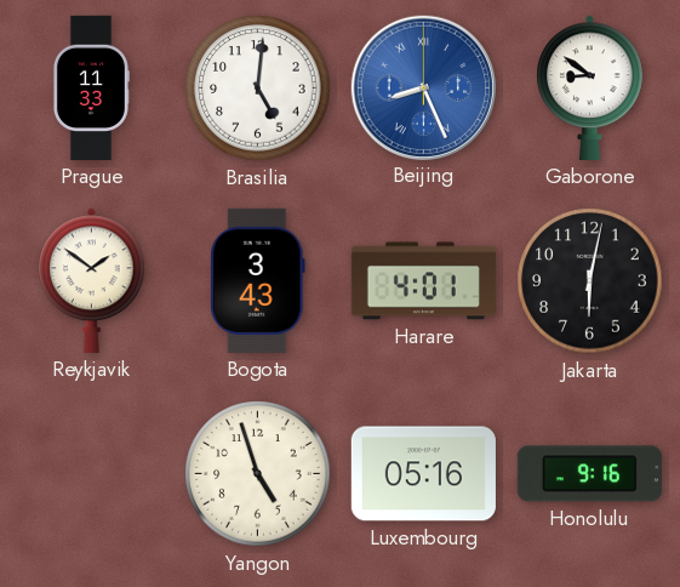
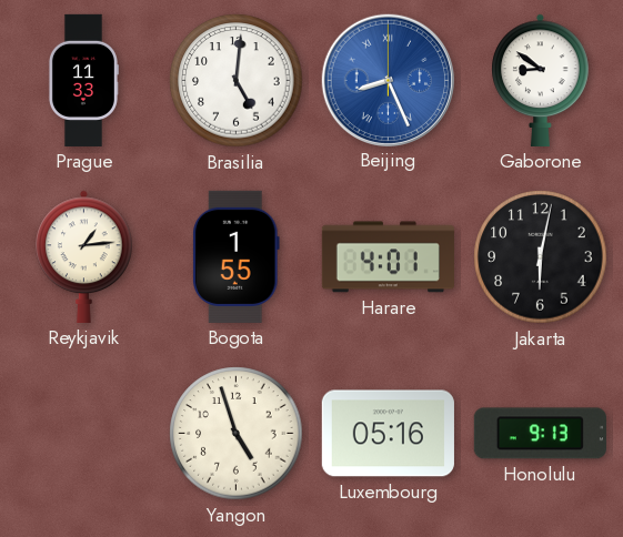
Reykjavik: 1:51 -> 1:14
Bogota: 3:43 -> 1:55
Honolulu: 9:16 -> 9:13
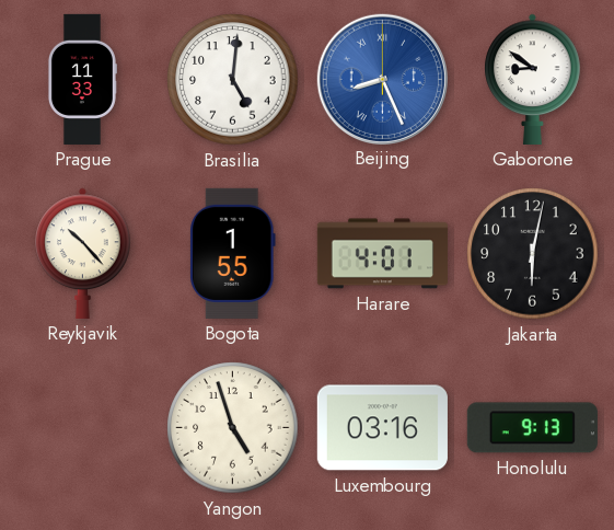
Reykjavik: 1:14 -> 10:23
Luxembourg: 05:16 -> 03:16
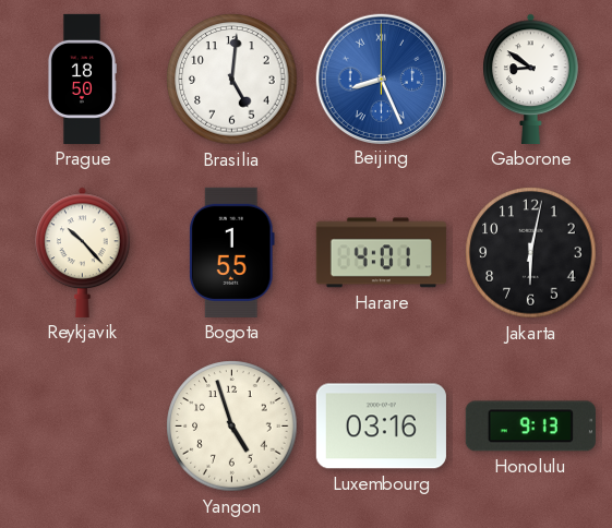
Prague: 11:33 -> 18:50
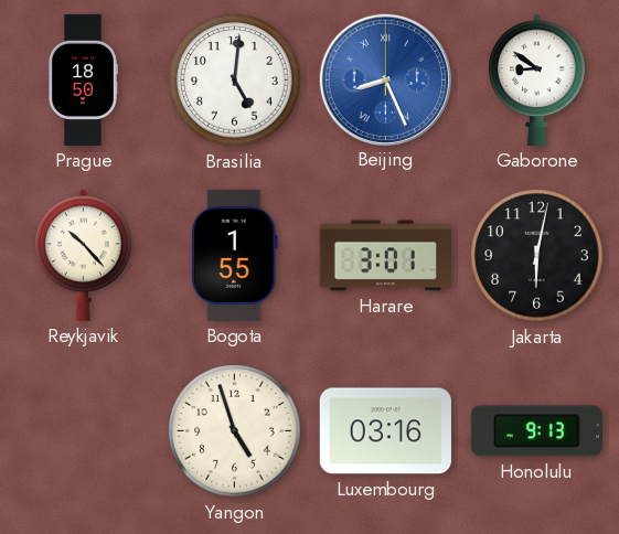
Harare: 4:01 -> 3:01
